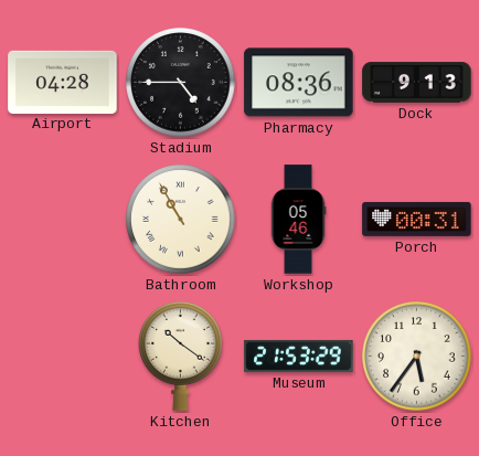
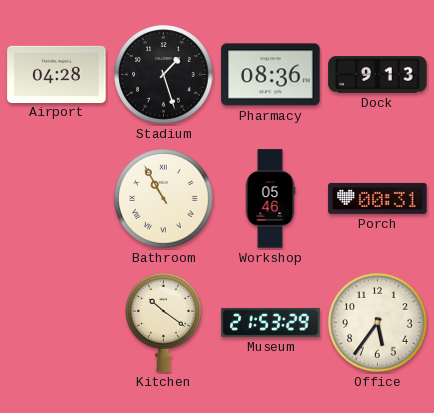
Stadium: 4:45 -> 1:27
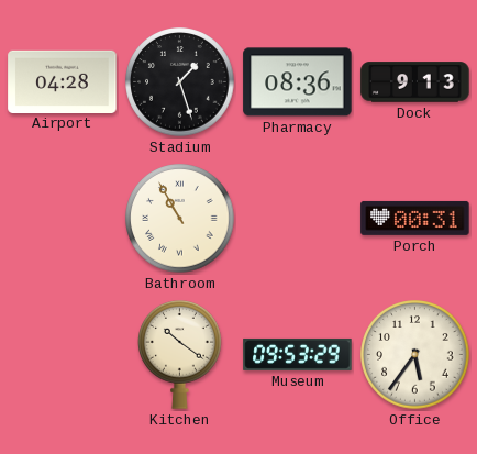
Workshop: 05:46 -> none
Museum: 21:53 -> 09:53
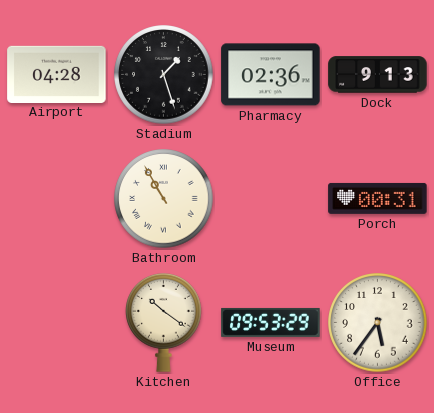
Pharmacy: 08:36 -> 02:36
